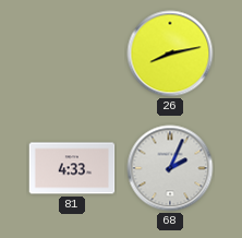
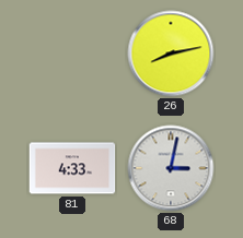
68: 2:04 -> 3:02
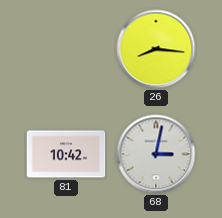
26: 8:13 -> 8:16
81: 4:33 -> 10:42
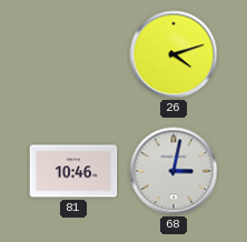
26: 8:16 -> 4:12
81: 10:42 -> 10:46
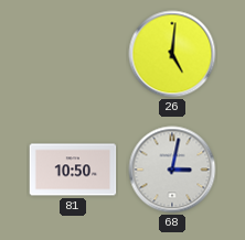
26: 4:12 -> 5:01
81: 10:46 -> 10:50
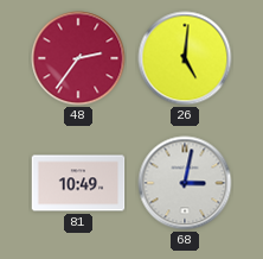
48: none -> 2:36
81: 10:50 -> 10:49
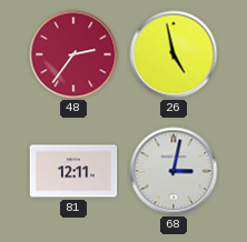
26: 5:01 -> 4:58
81: 10:49 -> 12:11
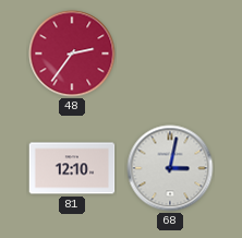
26: 4:58 -> none
81: 12:11 -> 12:10
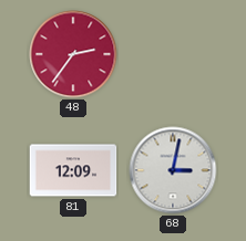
81: 12:10 -> 12:09
